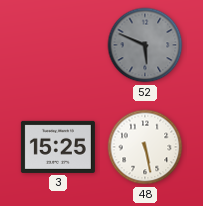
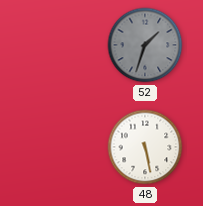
52: 5:49 -> 1:33
3: 15:25 -> none
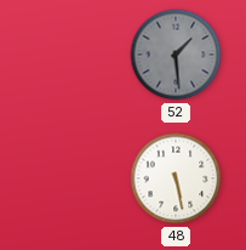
52: 1:33 -> 1:29
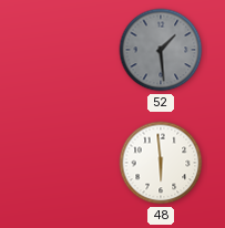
48: 5:28 -> 5:59
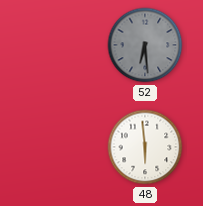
52: 1:29 -> 6:29
